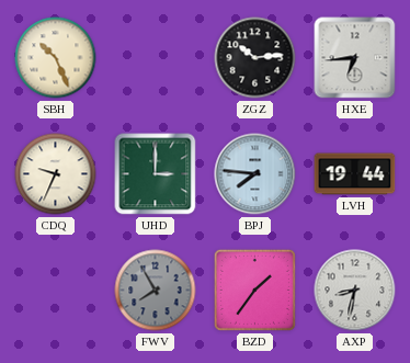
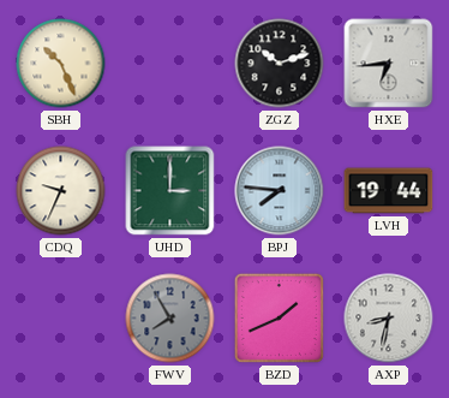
ZGZ: 10:14 -> 10:12
BZD: 1:36 -> 1:41
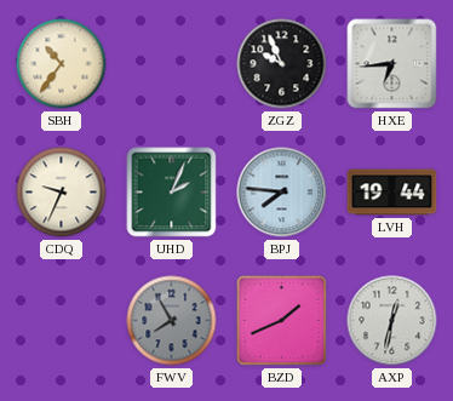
SBH: 10:26 -> 10:36
ZGZ: 10:12 -> 9:56
UHD: 3:00 -> 2:04
AXP: 8:32 -> 12:32
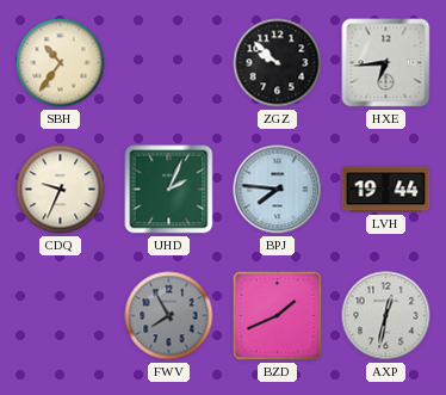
ZGZ: 9:56 -> 9:52
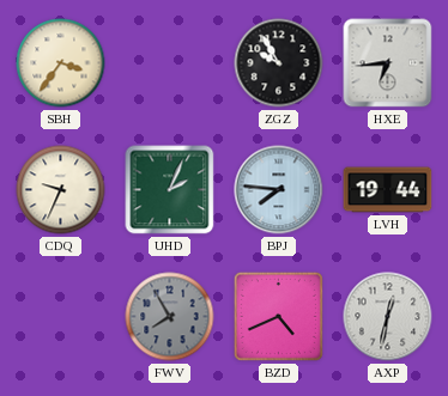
SBH: 10:36 -> 3:36
ZGZ: 9:52 -> 9:55
BZD: 1:41 -> 4:41
